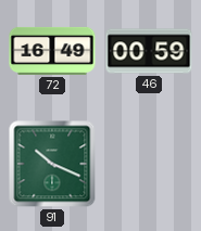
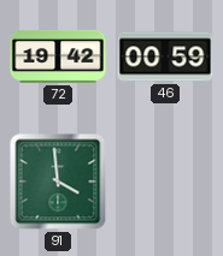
72: 16:49 -> 19:42
91: 10:19 -> 3:59
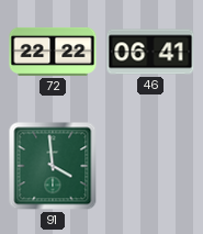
72: 19:42 -> 22:22
46: 00:59 -> 06:41
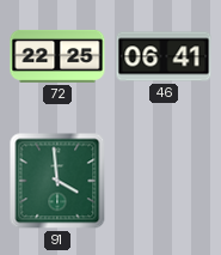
72: 22:22 -> 22:25
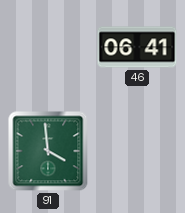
72: 22:25 -> none
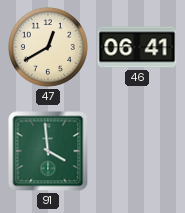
47: none -> 12:40
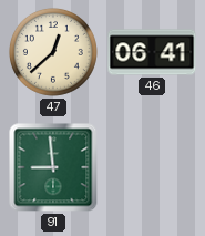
47: 12:40 -> 12:38
91: 3:59 -> 8:59
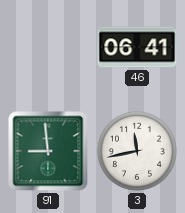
47: 12:38 -> none
3: none -> 11:43
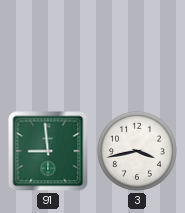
46: 06:41 -> none
3: 11:43 -> 3:43
